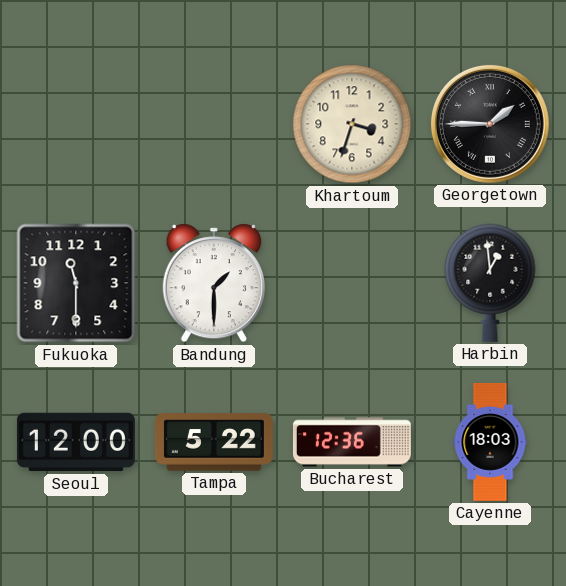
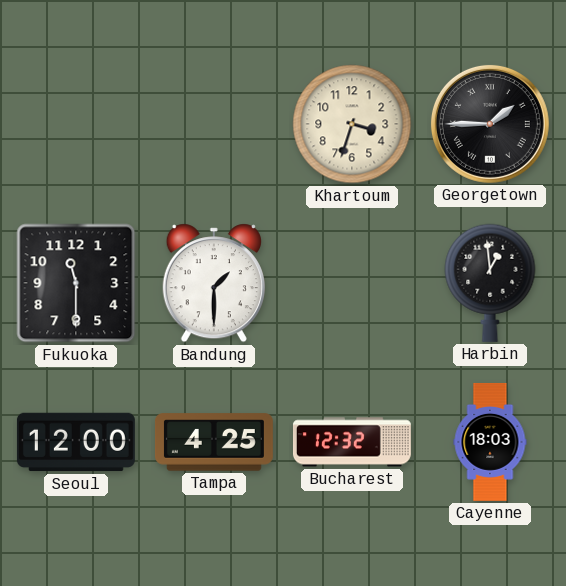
Tampa: 5:22 -> 4:25
Bucharest: 12:36 -> 12:32
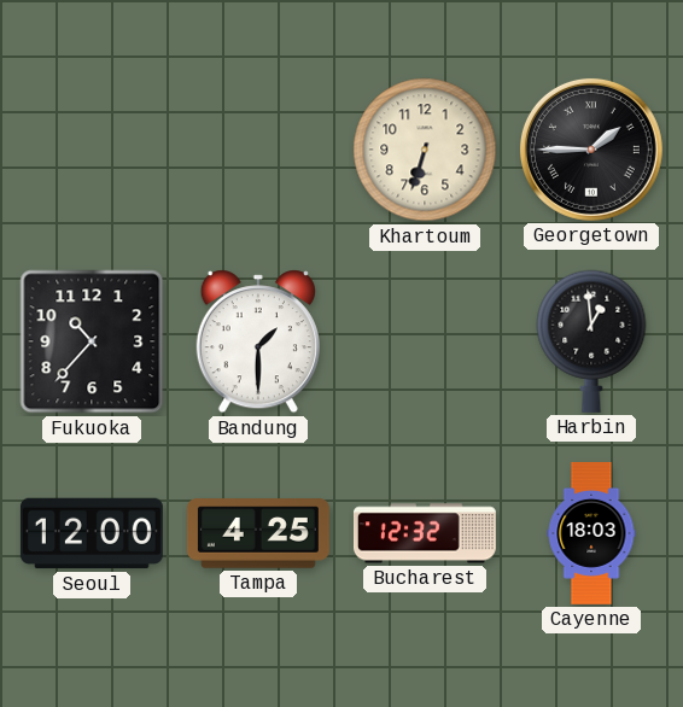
Khartoum: 3:33 -> 6:33
Fukuoka: 11:30 -> 10:37
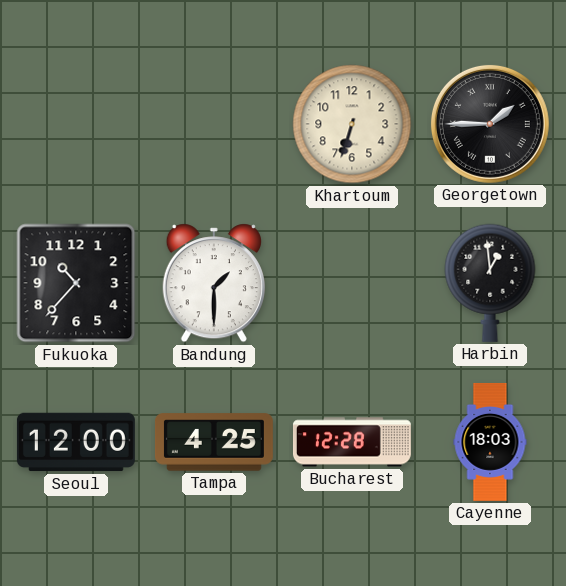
Bucharest: 12:32 -> 12:28
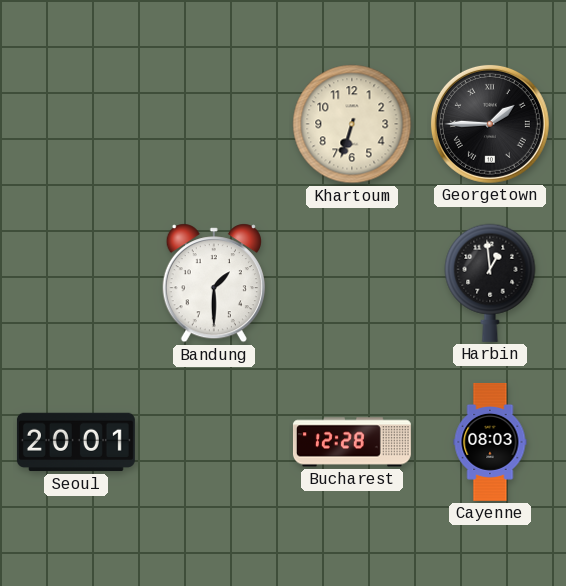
Fukuoka: 10:37 -> none
Seoul: 12:00 -> 20:01
Tampa: 4:25 -> none
Cayenne: 18:03 -> 08:03
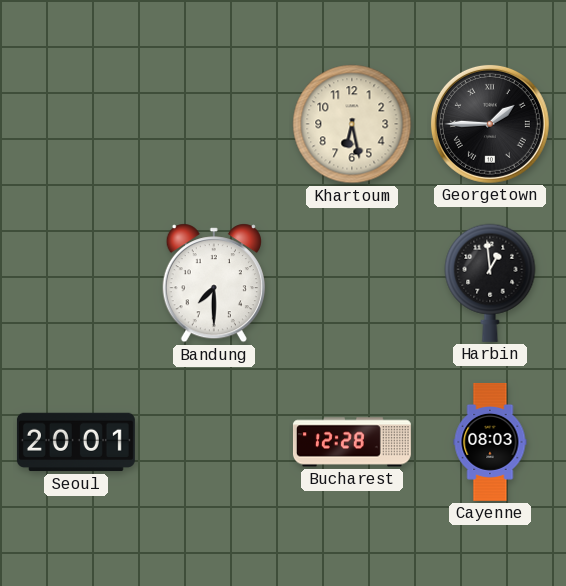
Khartoum: 6:33 -> 6:28
Bandung: 1:30 -> 7:30
